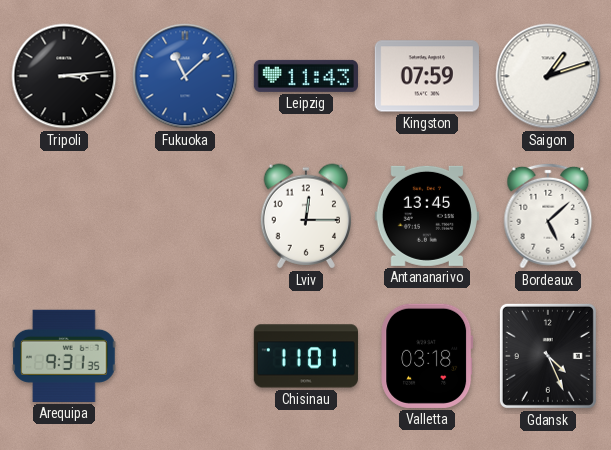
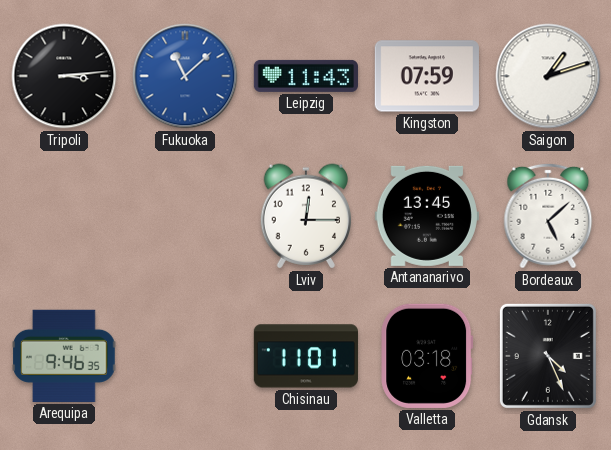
Arequipa: 9:31 -> 9:46
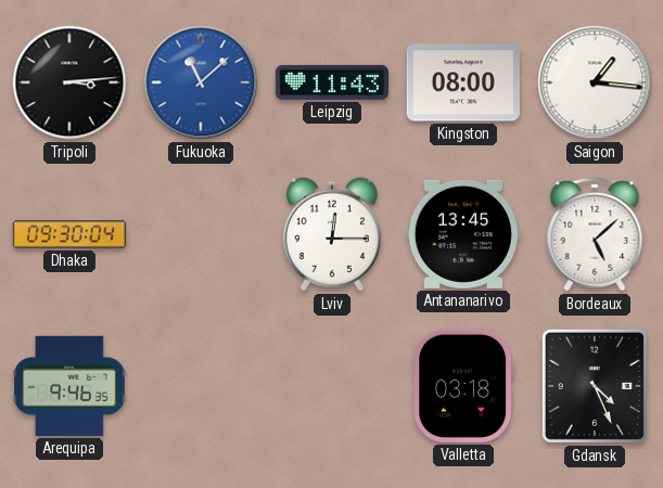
Kingston: 07:59 -> 08:00
Saigon: 1:12 -> 1:16
Dhaka: none -> 09:30
Chisinau: 11:01 -> none
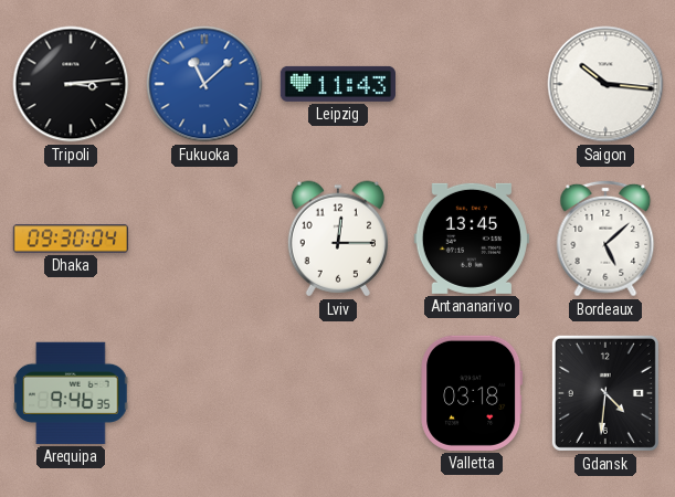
Kingston: 08:00 -> none
Saigon: 1:16 -> 10:16
Gdansk: 4:26 -> 4:31
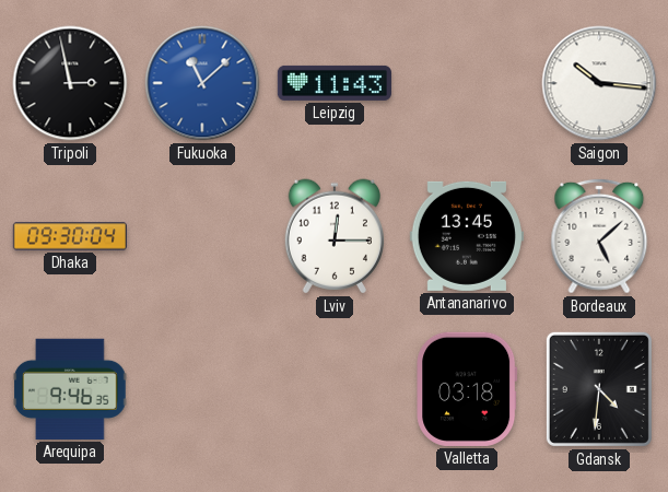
Tripoli: 3:14 -> 2:58
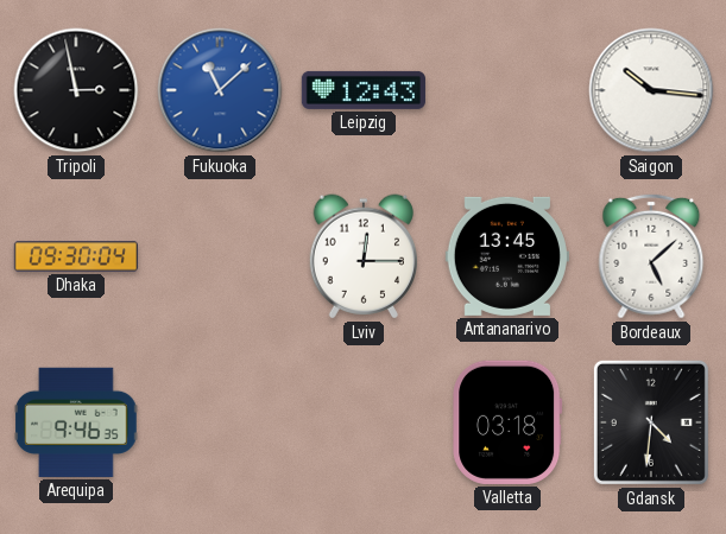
Leipzig: 11:43 -> 12:43
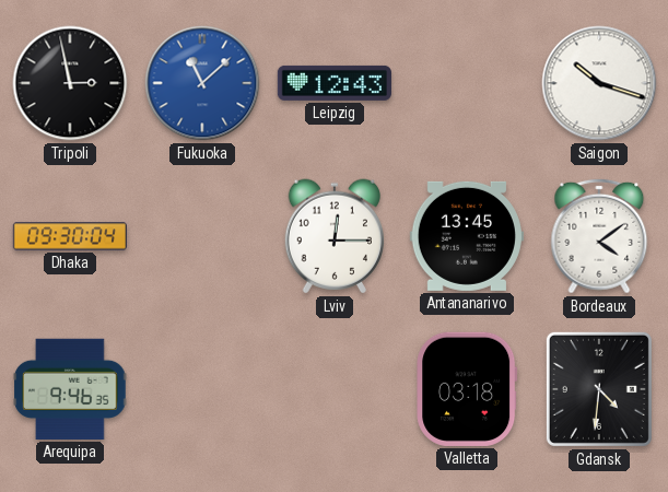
Saigon: 10:16 -> 10:18
Bordeaux: 5:08 -> 4:09
